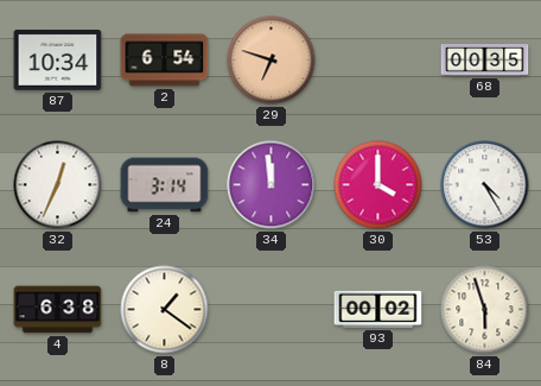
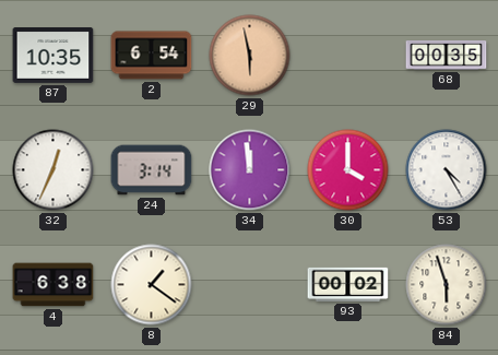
87: 10:34 -> 10:35
29: 6:48 -> 5:58
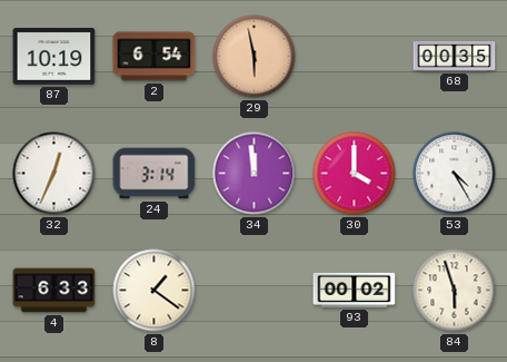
87: 10:35 -> 10:19
4: 6:38 -> 6:33
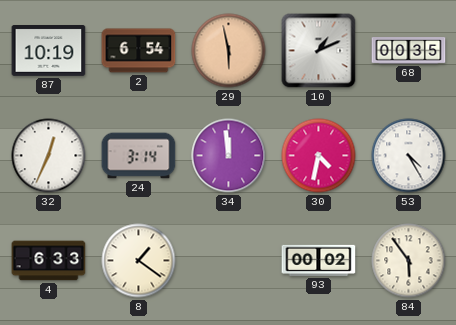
10: none -> 1:11
30: 4:00 -> 4:32
84: 5:57 -> 5:54
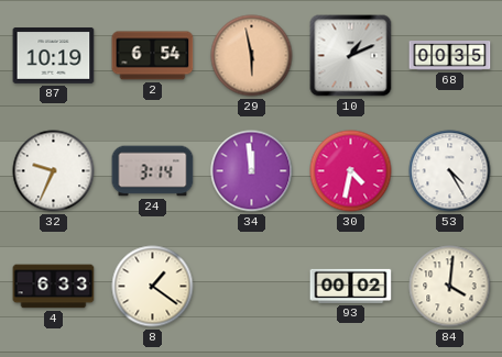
32: 12:34 -> 9:34
84: 5:54 -> 4:01
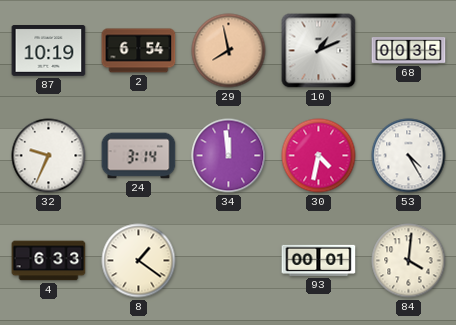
29: 5:58 -> 7:58
93: 00:02 -> 00:01
